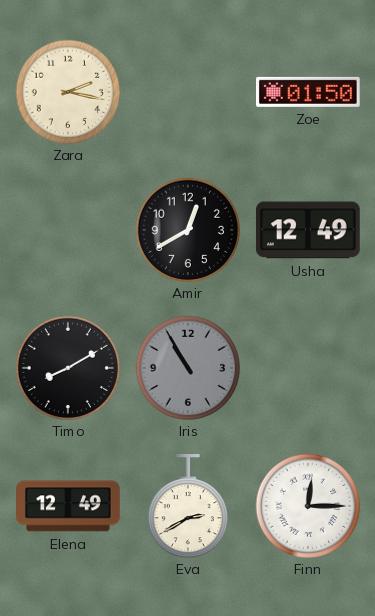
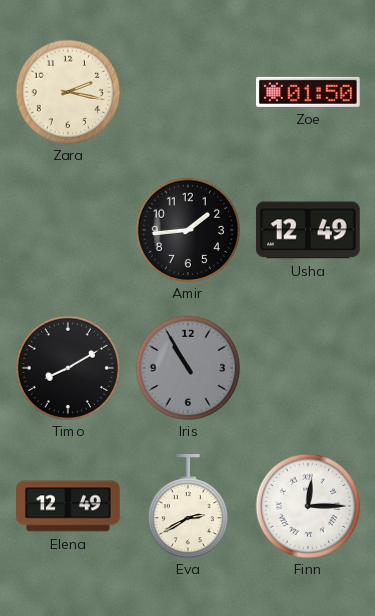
Amir: 12:40 -> 1:44
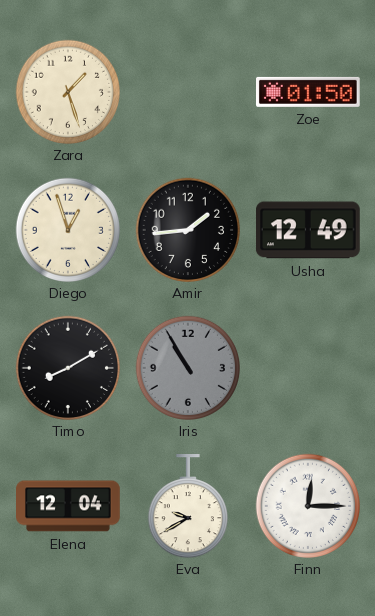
Zara: 2:17 -> 1:27
Diego: none -> 12:57
Elena: 12:49 -> 12:04
Eva: 2:40 -> 9:40
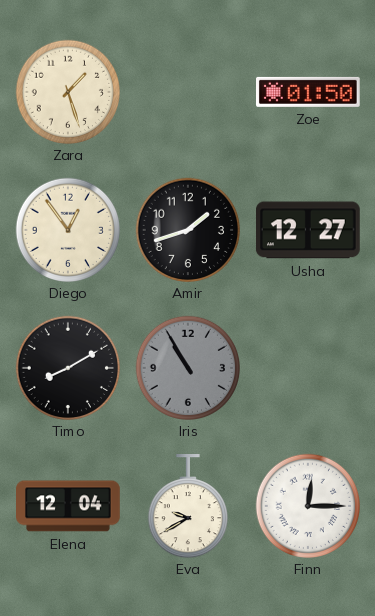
Diego: 12:57 -> 12:54
Amir: 1:44 -> 1:42
Usha: 12:49 -> 12:27
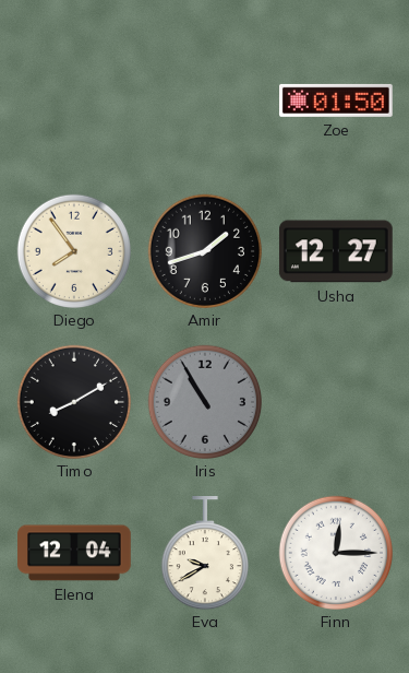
Zara: 1:27 -> none
Diego: 12:54 -> 7:54
